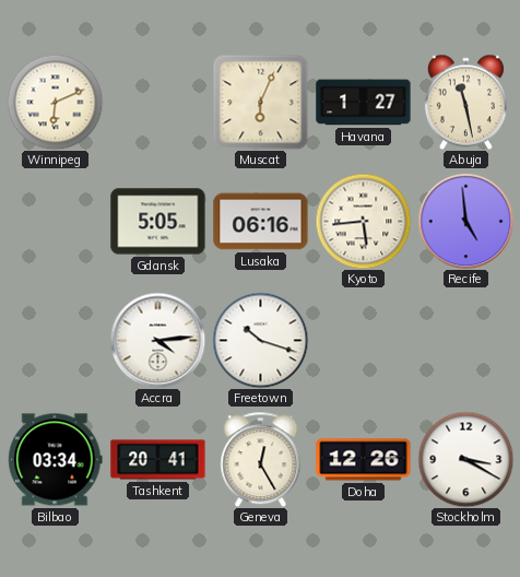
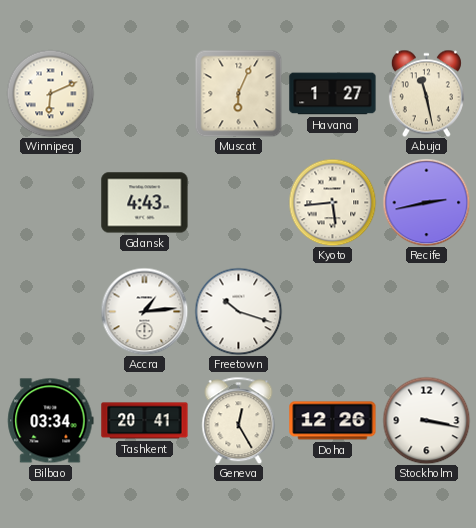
Gdansk: 5:05 -> 4:43
Lusaka: 06:16 -> none
Recife: 4:59 -> 2:43
Accra: 4:14 -> 1:14
Stockholm: 3:20 -> 3:17
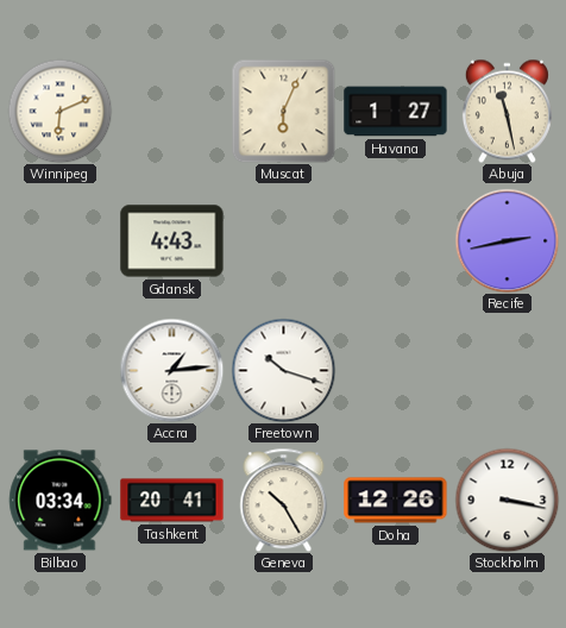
Kyoto: 5:44 -> none
Geneva: 12:25 -> 10:25
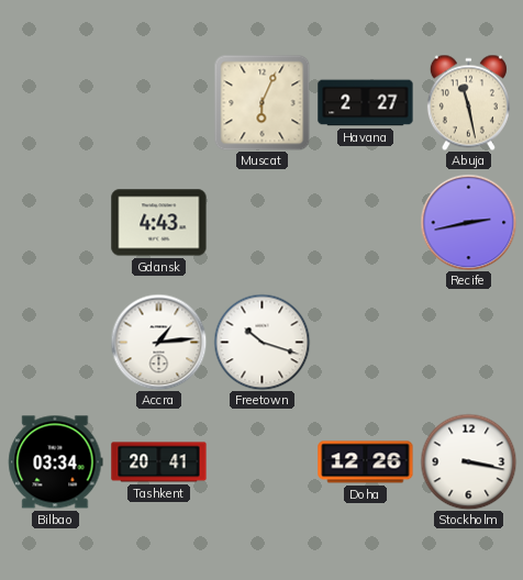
Winnipeg: 6:11 -> none
Havana: 1:27 -> 2:27
Geneva: 10:25 -> none
